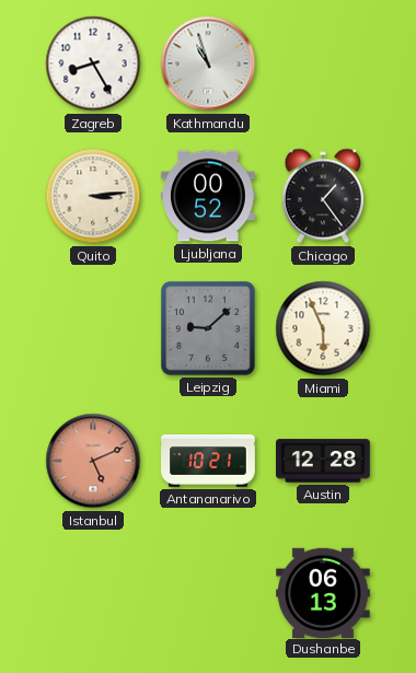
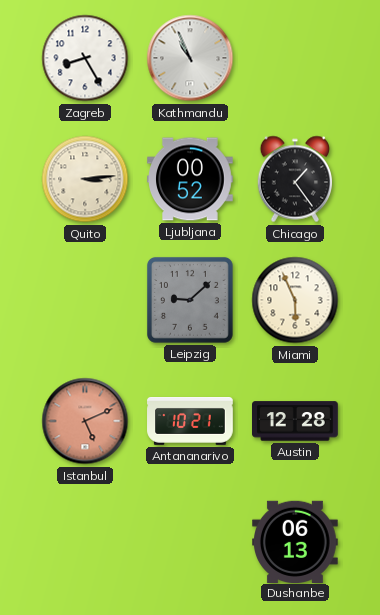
Kathmandu: 10:57 -> 10:56
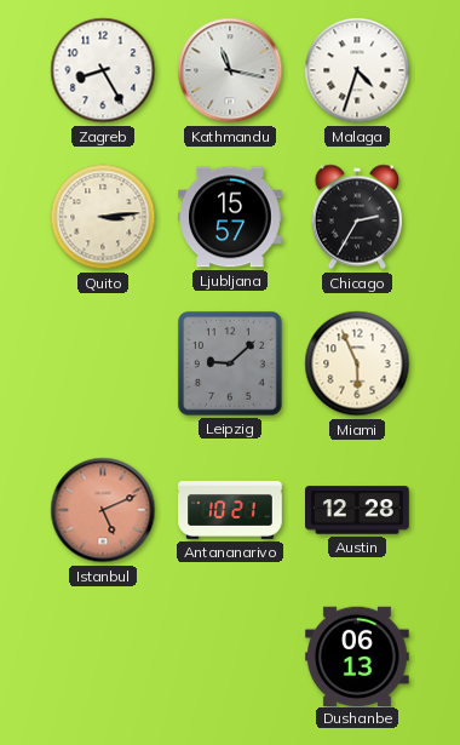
Kathmandu: 10:56 -> 11:17
Malaga: none -> 4:33
Ljubljana: 00:52 -> 15:57
Chicago: 1:24 -> 2:35
